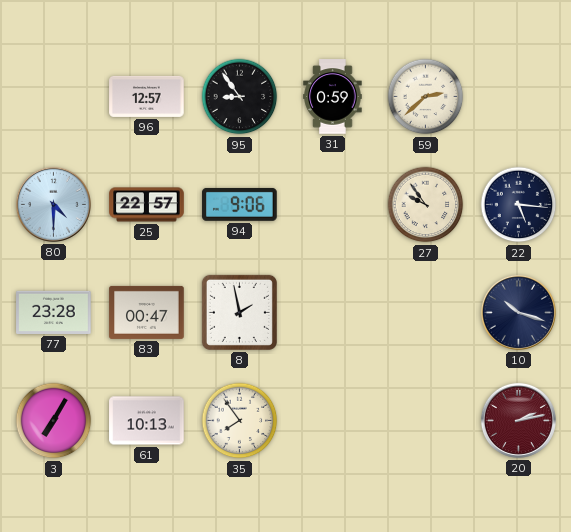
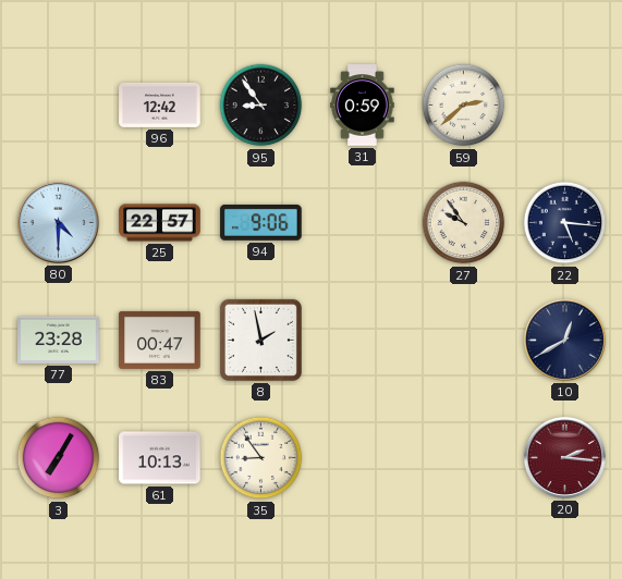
96: 12:57 -> 12:42
10: 10:18 -> 12:40
35: 7:54 -> 8:54
20: 2:13 -> 2:16
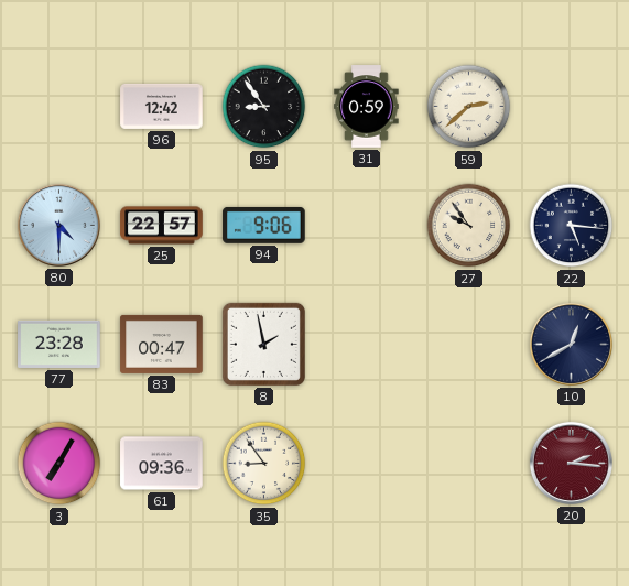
61: 10:13 -> 09:36
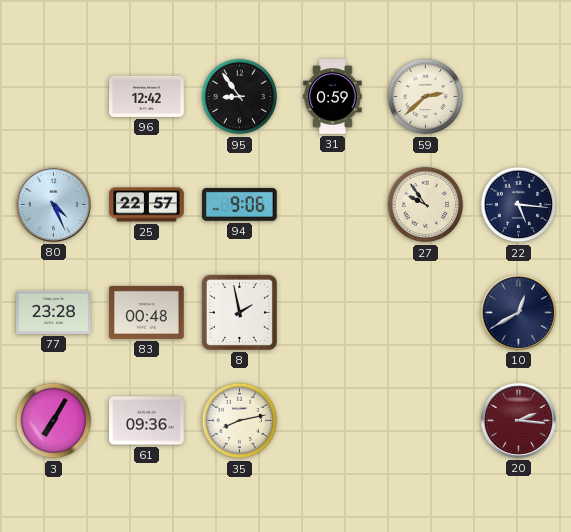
80: 4:30 -> 4:26
83: 00:47 -> 00:48
35: 8:54 -> 8:13
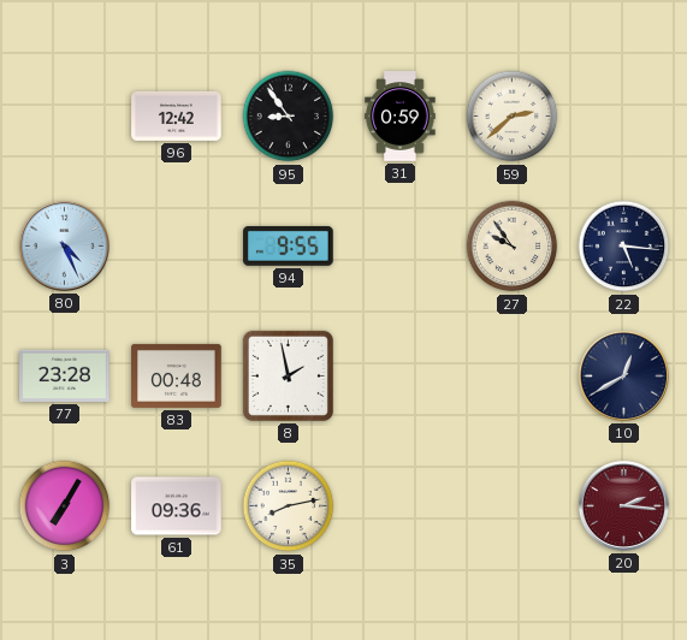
25: 22:57 -> none
94: 9:06 -> 9:55
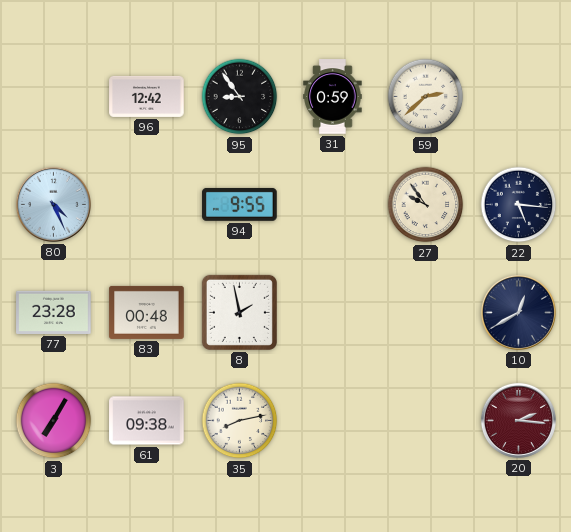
61: 09:36 -> 09:38
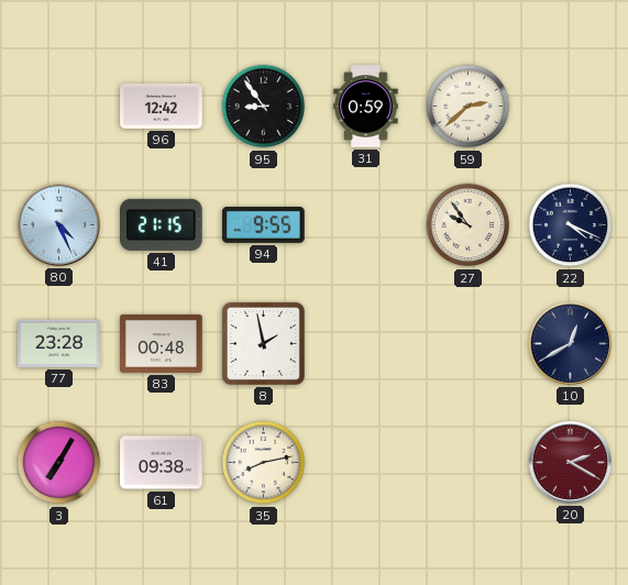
41: none -> 21:15
22: 5:16 -> 4:19
20: 2:16 -> 2:20
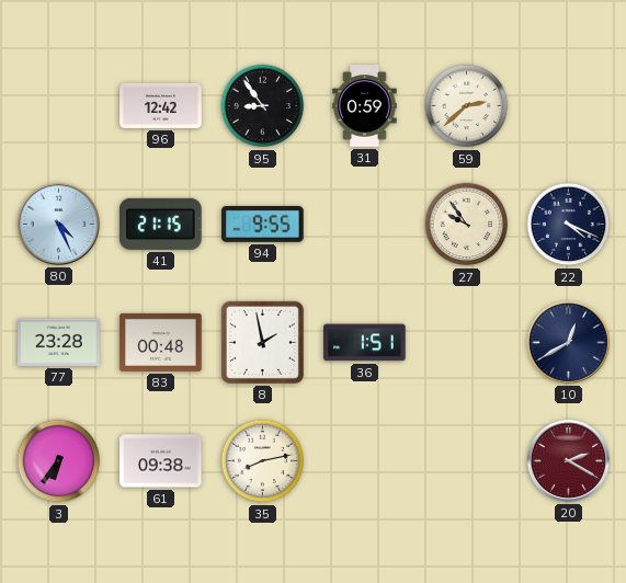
36: none -> 1:51
3: 7:05 -> 6:36
